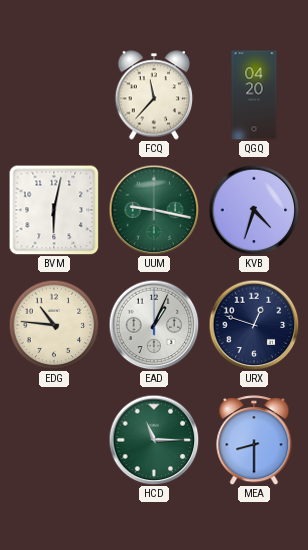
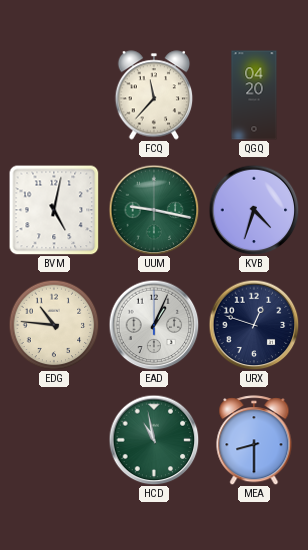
BVM: 6:02 -> 5:02
HCD: 11:15 -> 10:58
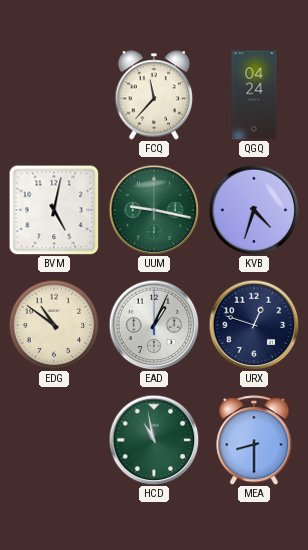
QGQ: 04:20 -> 04:24
EDG: 10:46 -> 10:51
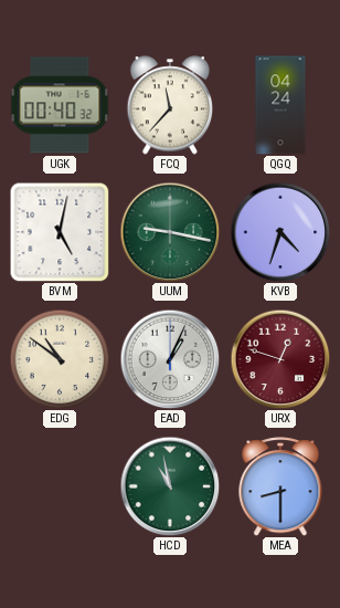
UGK: none -> 00:40
URX dial: navy -> burgundy
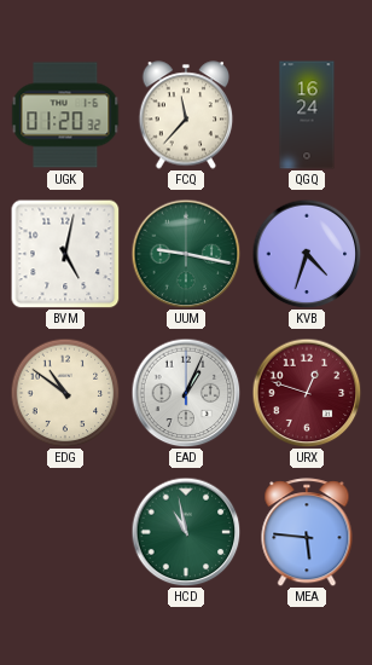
UGK: 00:40 -> 01:20
QGQ: 04:24 -> 16:24
MEA: 8:30 -> 5:46
